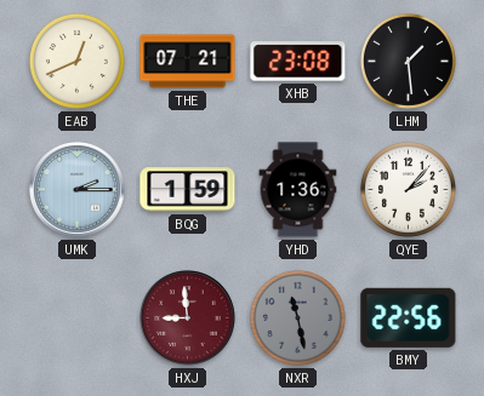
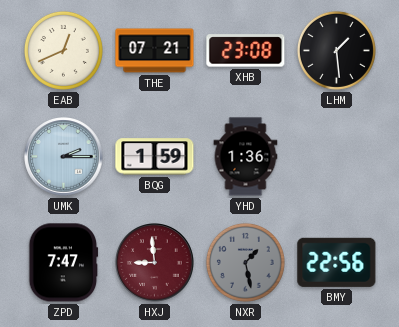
QYE: 2:07 -> none
ZPD: none -> 7:47
NXR: 11:28 -> 1:28
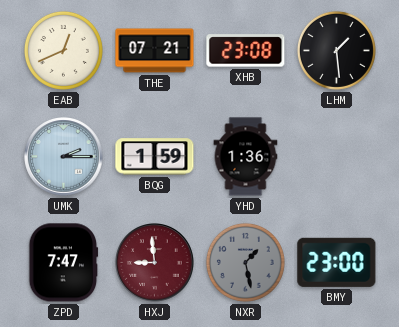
BMY: 22:56 -> 23:00
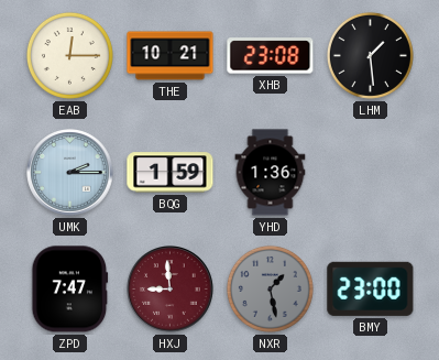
EAB: 12:41 -> 12:15
THE: 07:21 -> 10:21
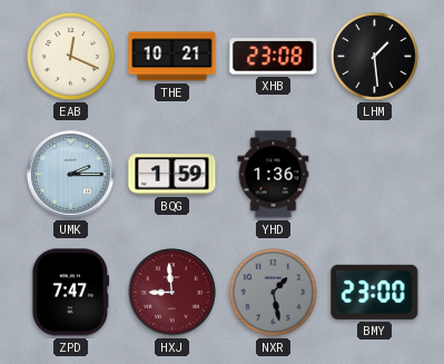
EAB: 12:15 -> 12:19
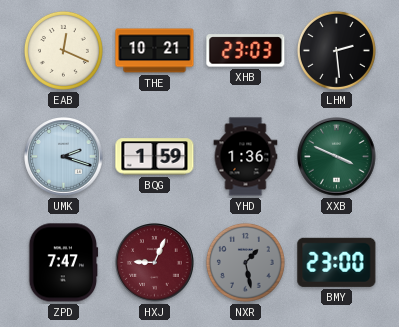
XHB: 23:08 -> 23:03
LHM: 1:29 -> 2:29
UMK: 2:15 -> 2:18
XXB: none -> 3:49
HXJ: 8:59 -> 9:04
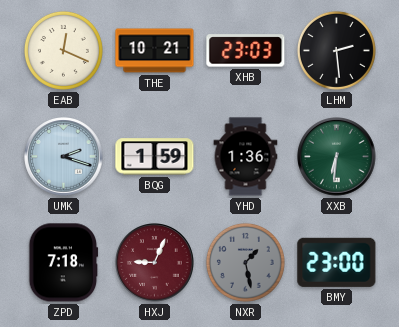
XXB: 3:49 -> 6:31
ZPD: 7:47 -> 7:18
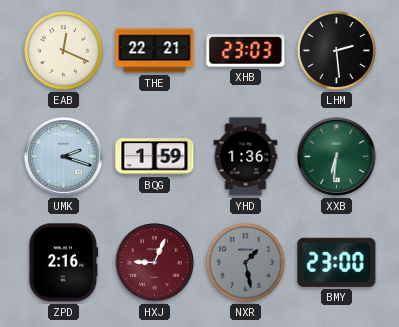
THE: 10:21 -> 22:21
ZPD: 7:18 -> 2:16
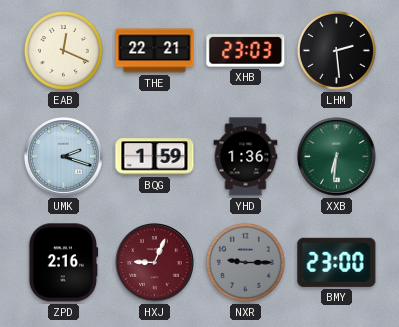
NXR: 1:28 -> 9:15
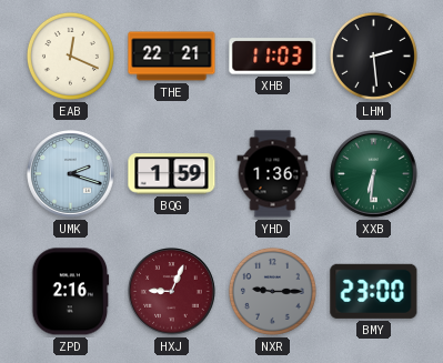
XHB: 23:03 -> 11:03
